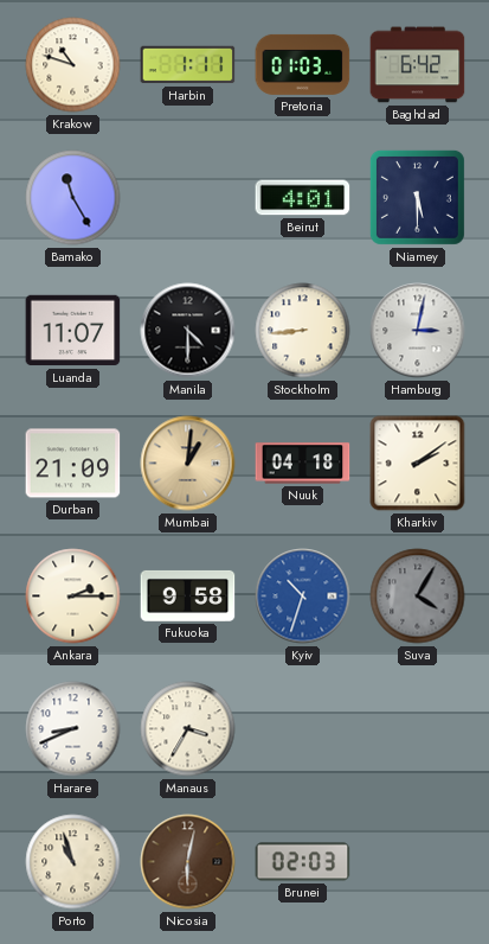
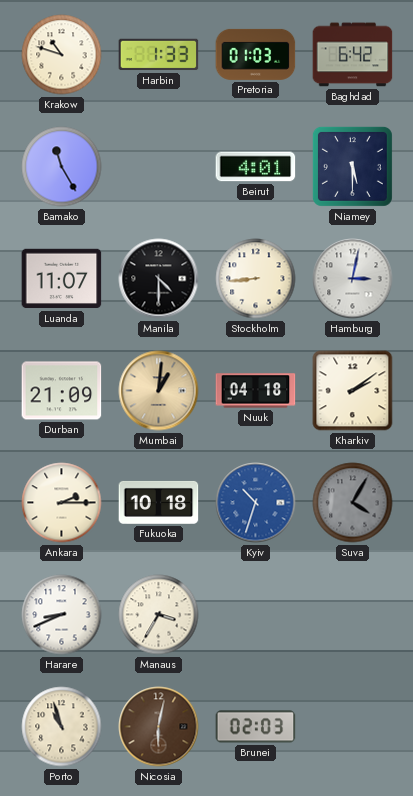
Harbin: 1:11 -> 1:33
Fukuoka: 9:58 -> 10:18
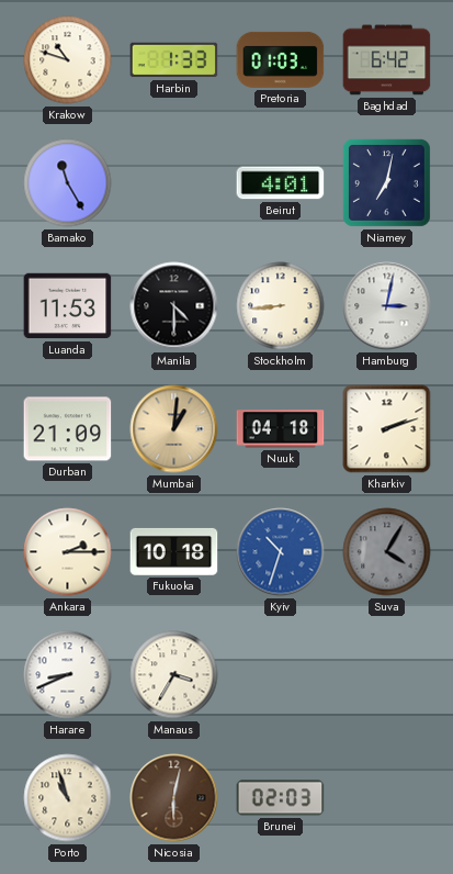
Niamey: 5:30 -> 7:02
Luanda: 11:07 -> 11:53
Kharkiv: 2:09 -> 2:12
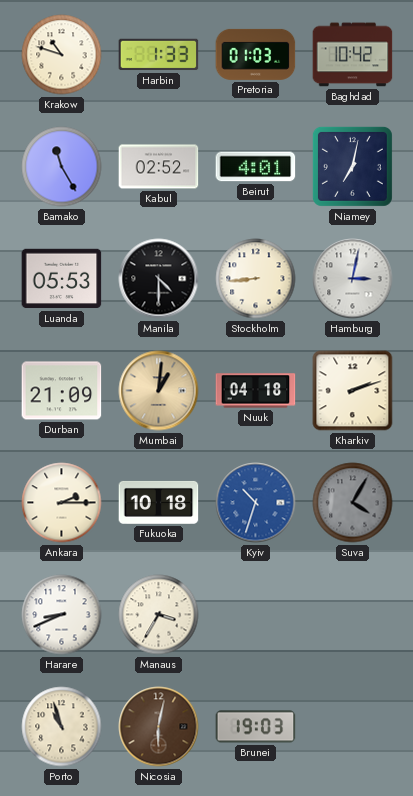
Baghdad: 6:42 -> 10:42
Kabul: none -> 02:52
Luanda: 11:53 -> 05:53
Brunei: 02:03 -> 19:03
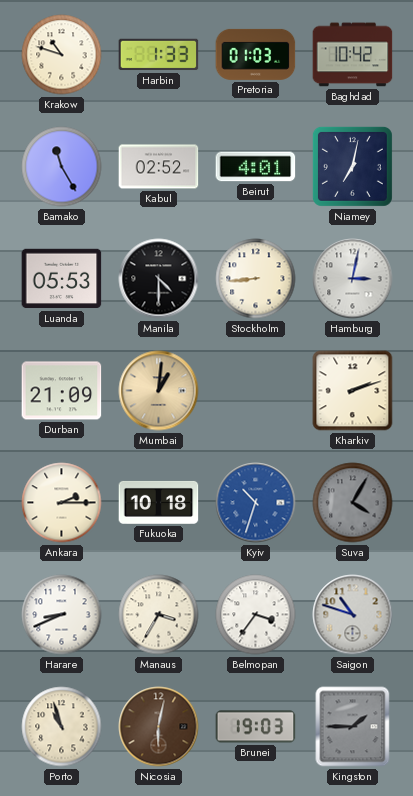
Nuuk: 04:18 -> none
Belmopan: none -> 3:36
Saigon: none -> 10:48
Kingston: none -> 1:45
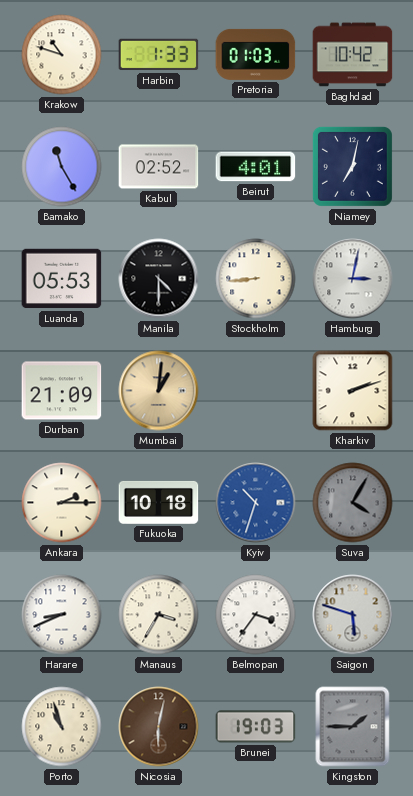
Saigon: 10:48 -> 5:48
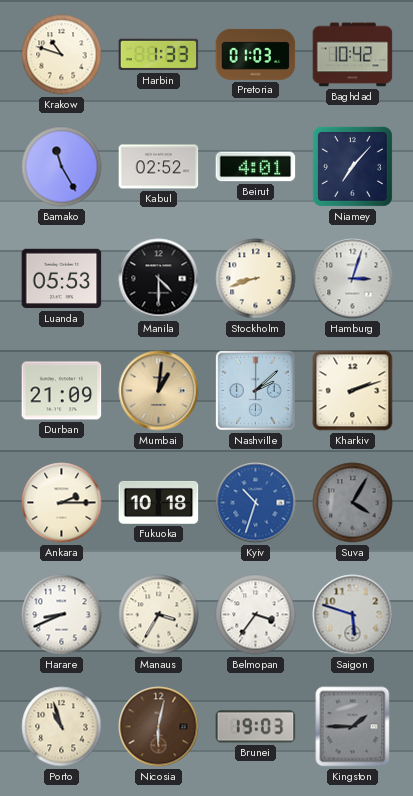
Niamey: 7:02 -> 7:07
Stockholm: 8:44 -> 8:42
Hamburg: 3:02 -> 3:03
Nashville: none -> 2:08
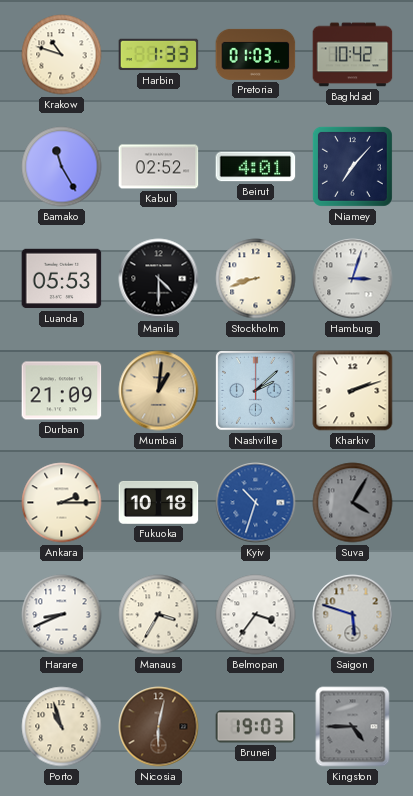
Kingston: 1:45 -> 4:45
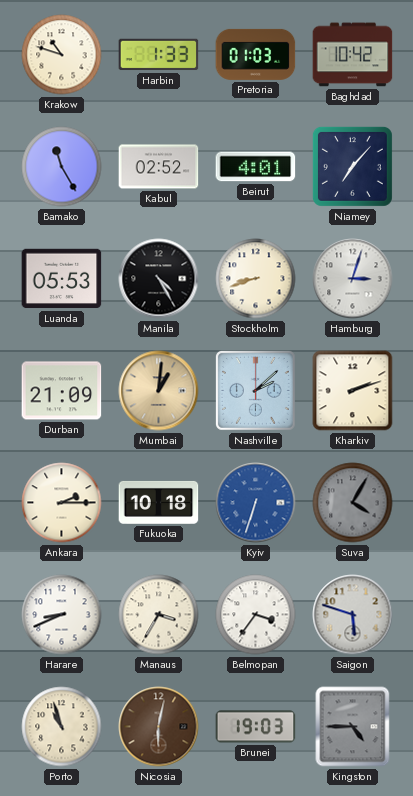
Manila: 4:30 -> 4:25
Kyiv: 10:33 -> 6:33
